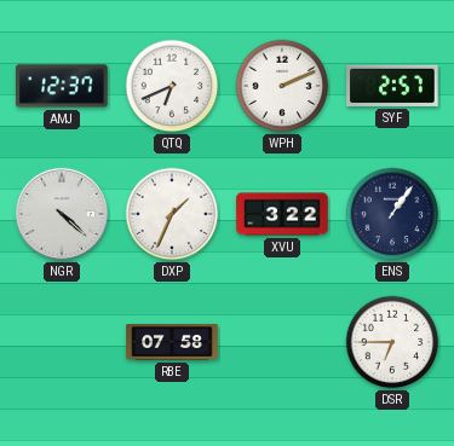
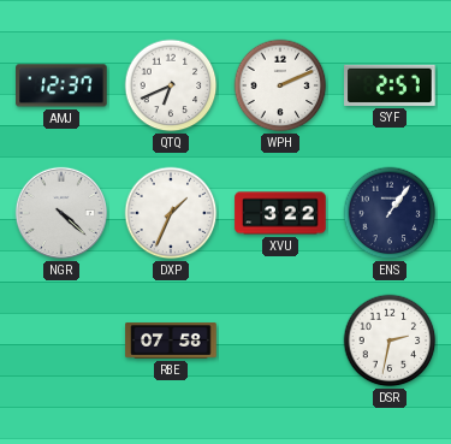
DSR: 6:45 -> 2:32
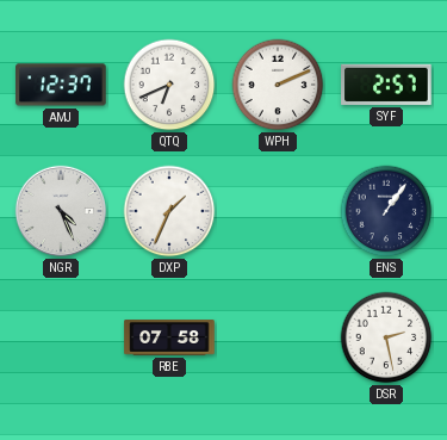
NGR: 4:22 -> 4:26
XVU: 3:22 -> none
DSR: 2:32 -> 2:28
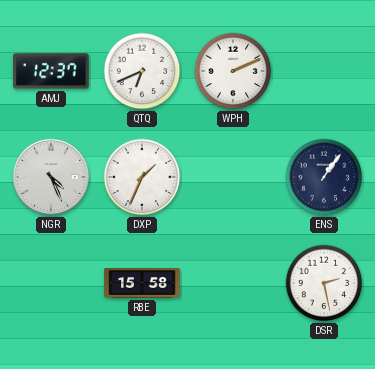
SYF: 2:57 -> none
RBE: 07:58 -> 15:58
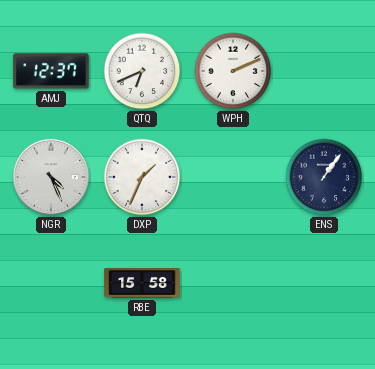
DSR: 2:28 -> none
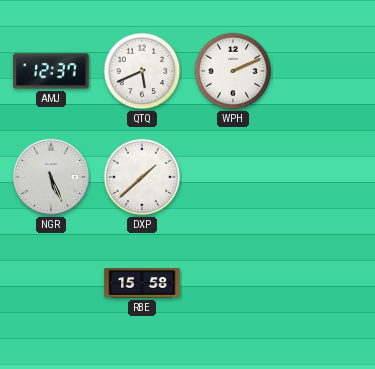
QTQ: 6:41 -> 5:41
NGR: 4:26 -> 5:26
DXP: 1:34 -> 1:38
ENS: 1:06 -> none
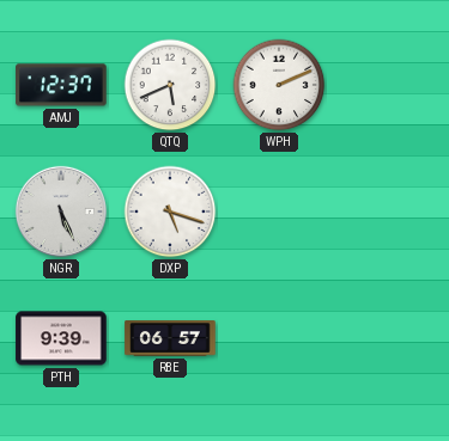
DXP: 1:38 -> 5:18
PTH: none -> 9:39
RBE: 15:58 -> 06:57
